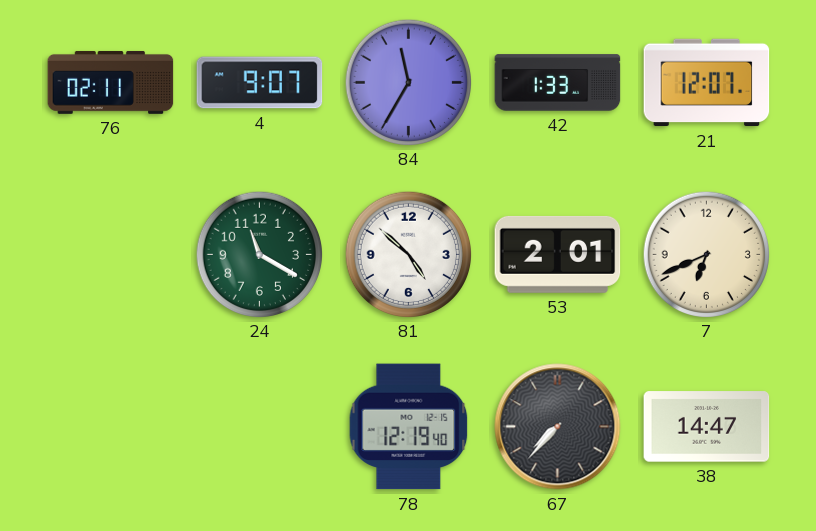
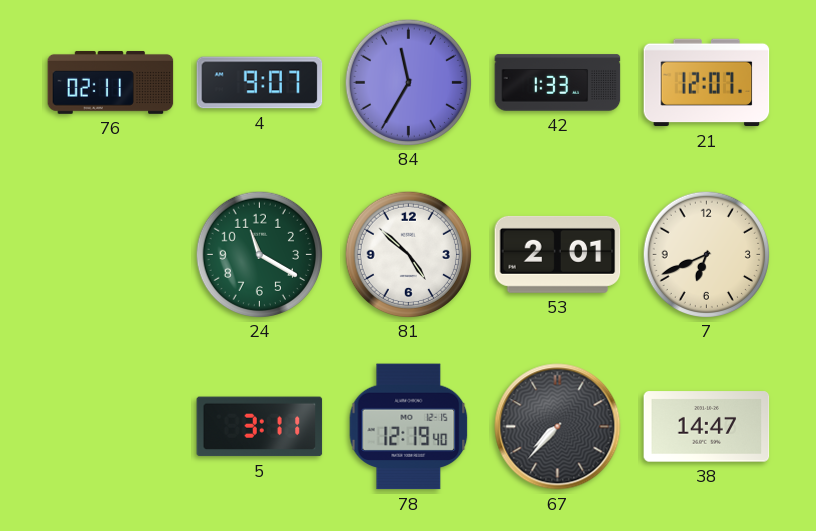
5: none -> 3:11
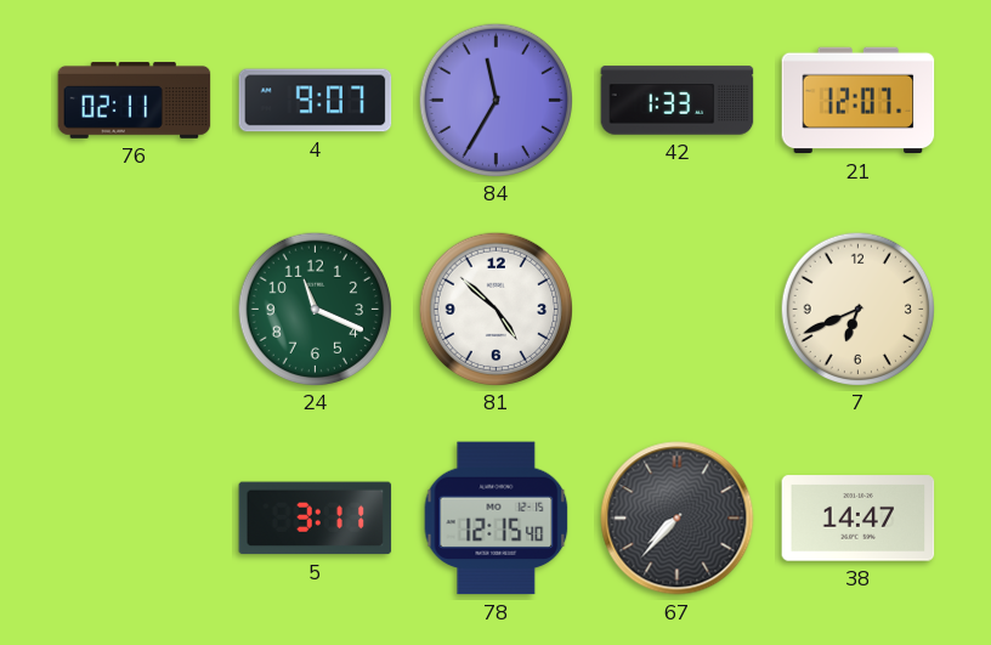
24: 11:20 -> 11:19
53: 2:01 -> none
78: 12:19 -> 12:15
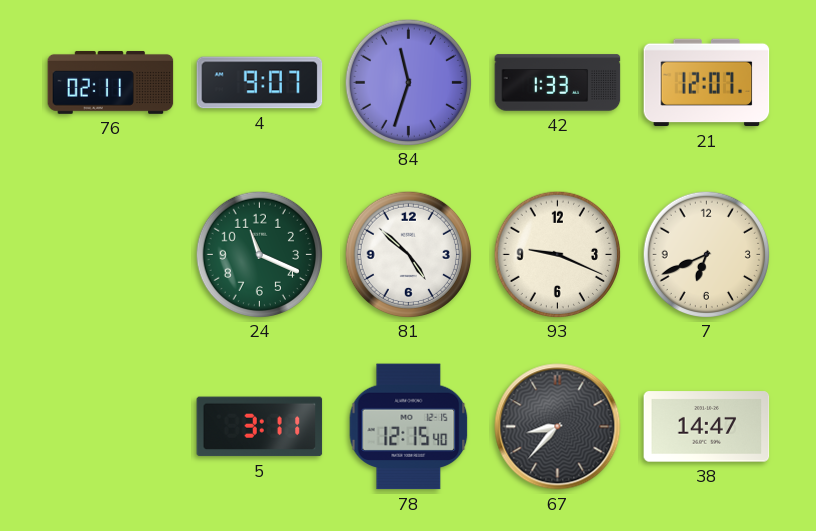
84: 11:35 -> 11:33
93: none -> 9:19
67: 7:37 -> 8:37
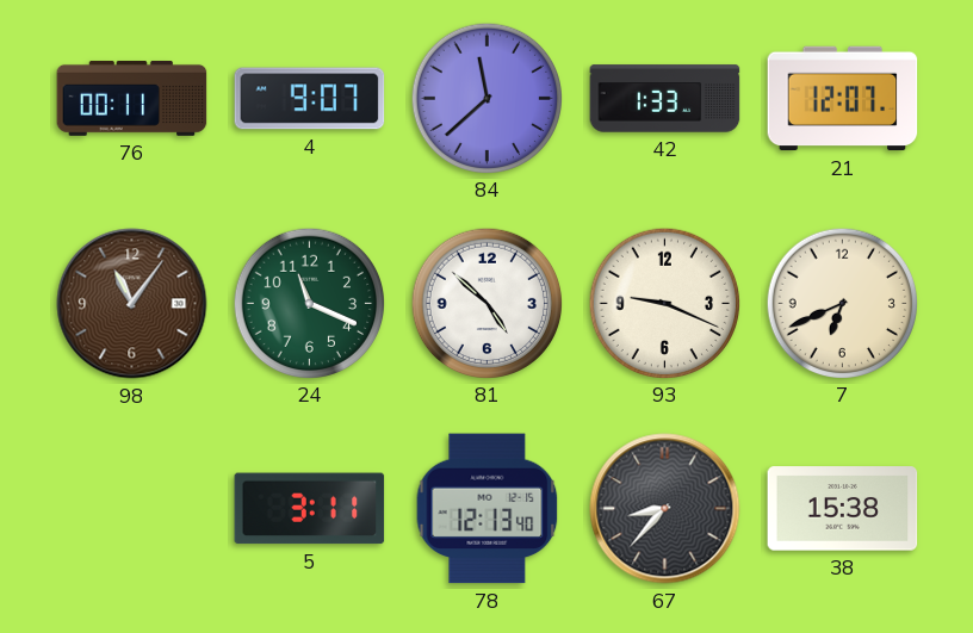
76: 02:11 -> 00:11
84: 11:33 -> 11:38
98: none -> 11:06
78: 12:15 -> 12:13
38: 14:47 -> 15:38
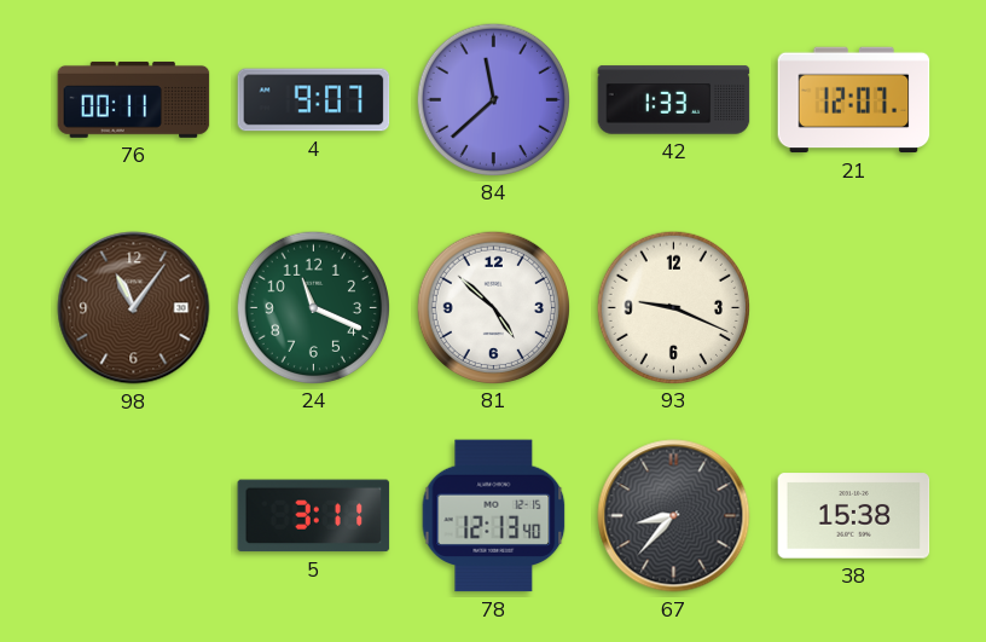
7: 6:41 -> none
